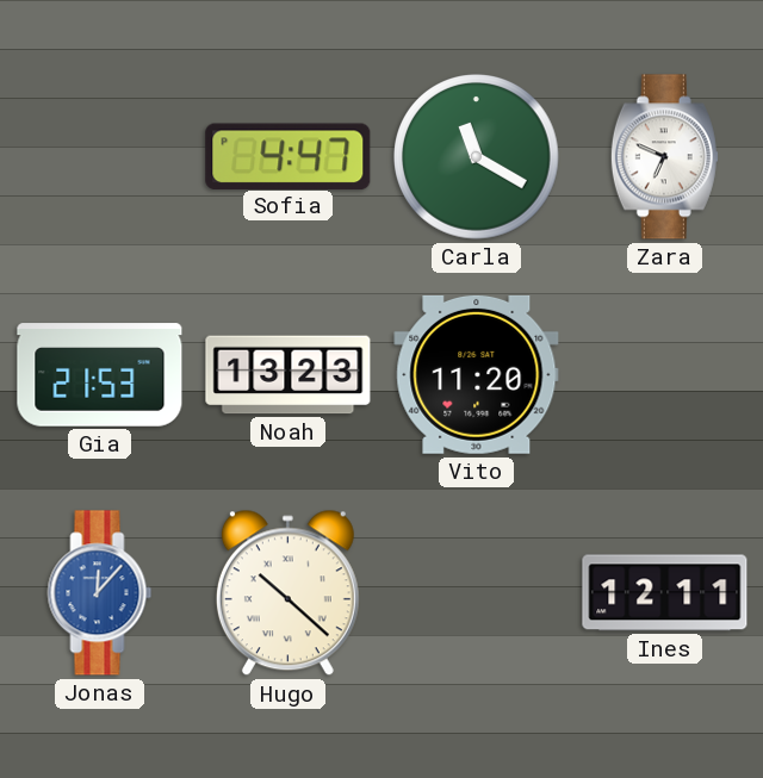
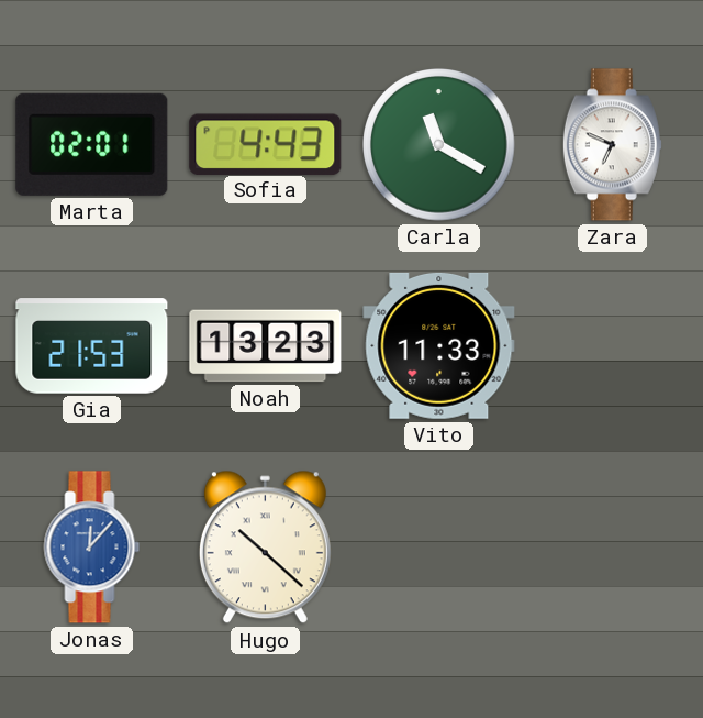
Marta: none -> 02:01
Sofia: 4:47 -> 4:43
Vito: 11:20 -> 11:33
Ines: 12:11 -> none
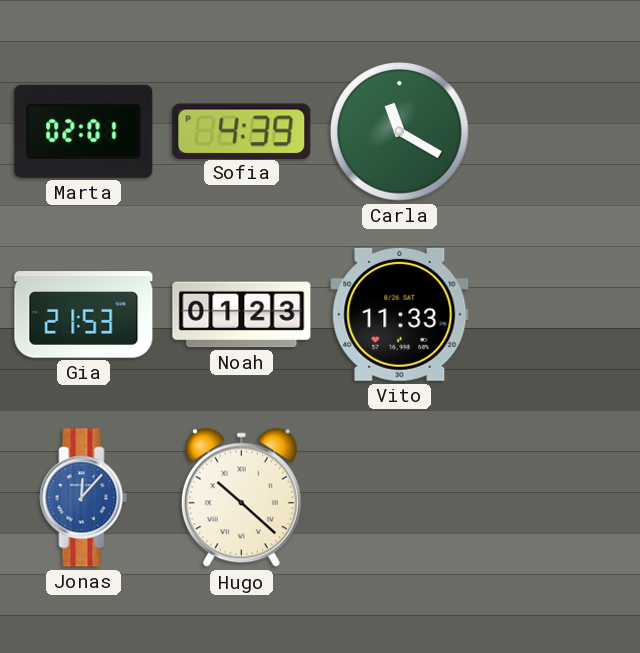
Sofia: 4:43 -> 4:39
Zara: 6:49 -> none
Noah: 13:23 -> 01:23
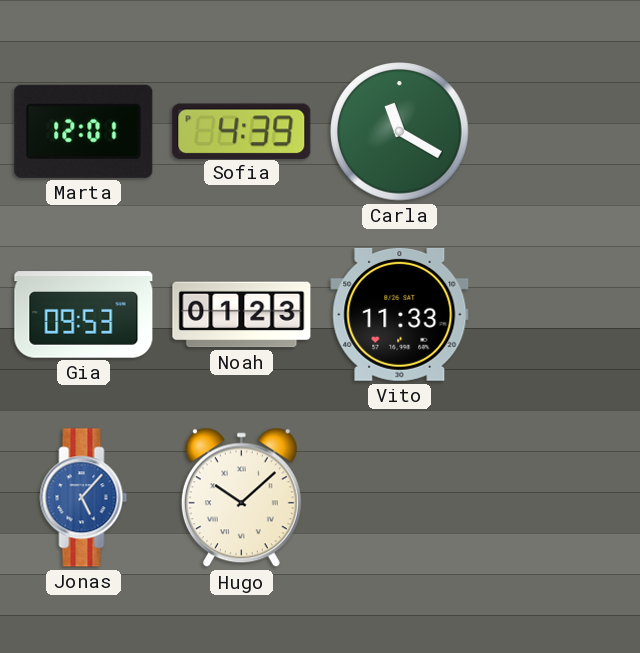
Marta: 02:01 -> 12:01
Gia: 21:53 -> 09:53
Jonas: 12:07 -> 5:07
Hugo: 10:22 -> 10:08
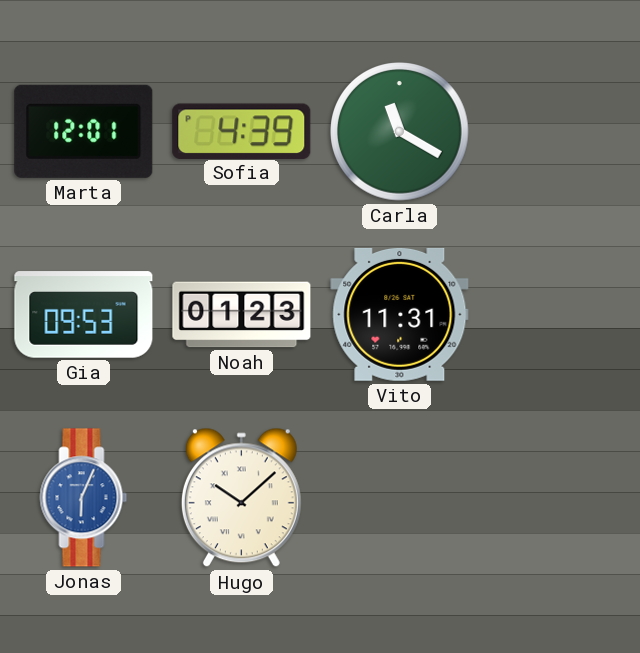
Vito: 11:33 -> 11:31
Jonas: 5:07 -> 6:04
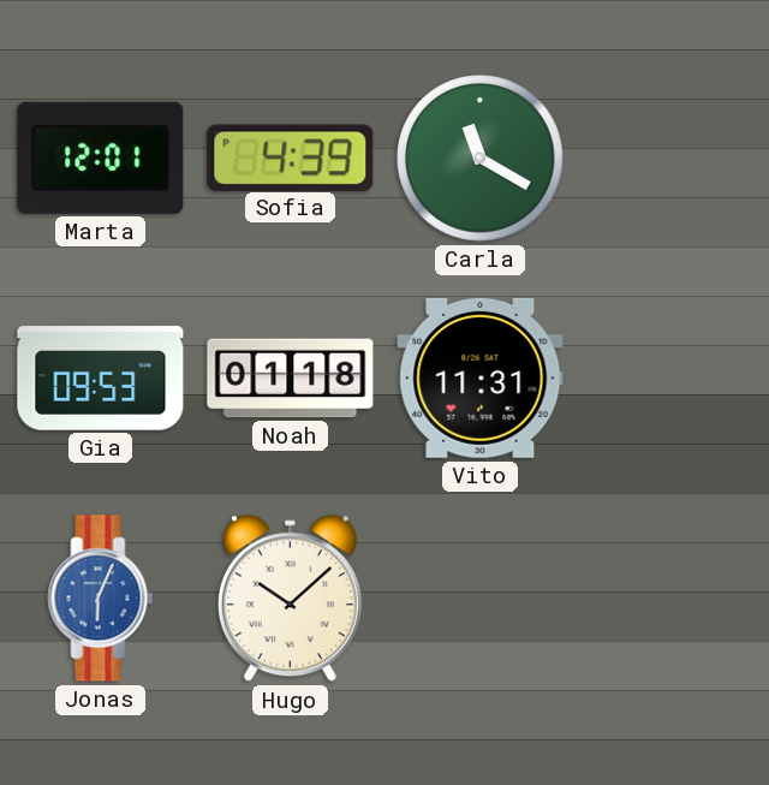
Noah: 01:23 -> 01:18
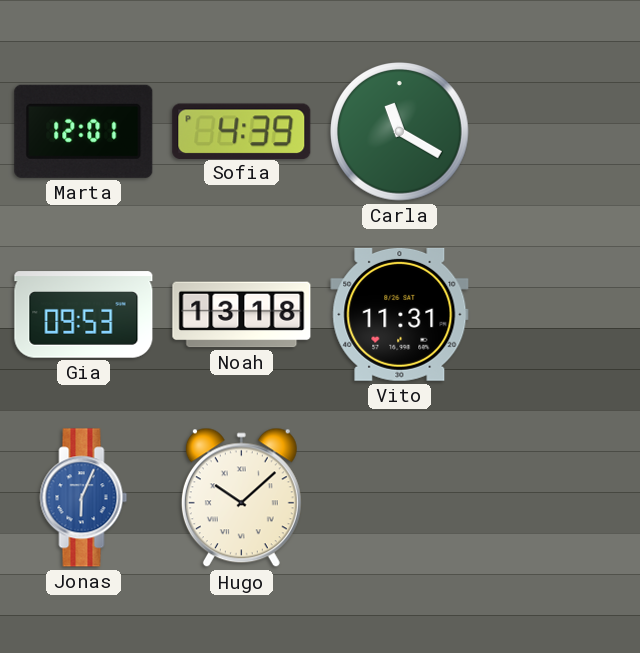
Noah: 01:18 -> 13:18
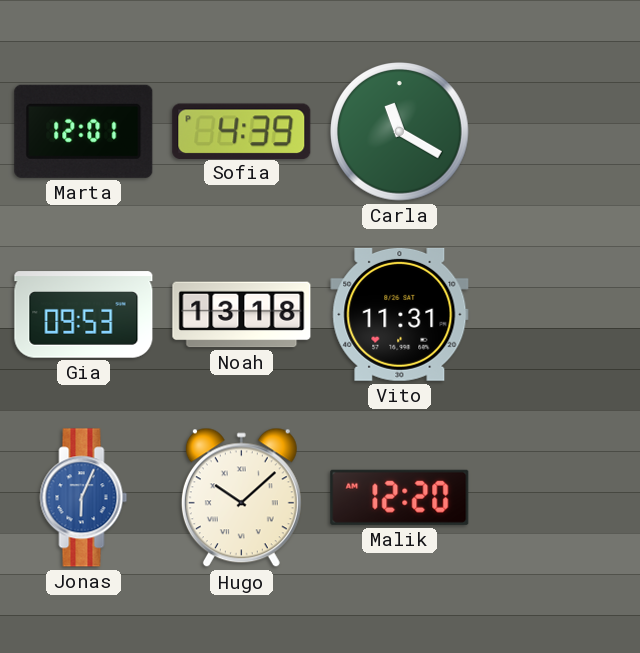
Malik: none -> 12:20
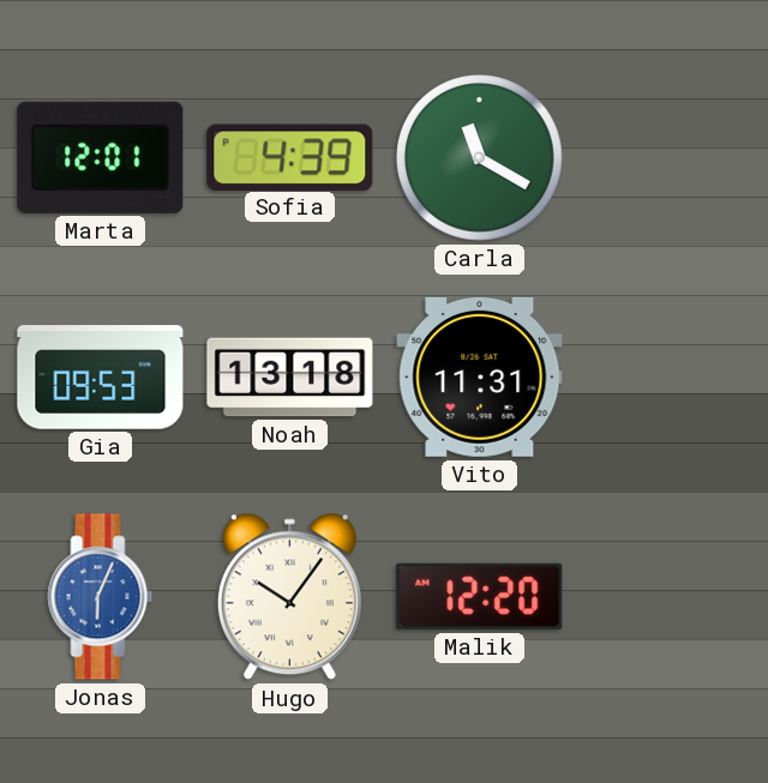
Hugo: 10:08 -> 10:06
